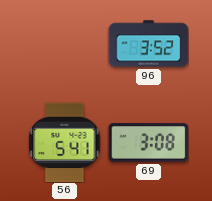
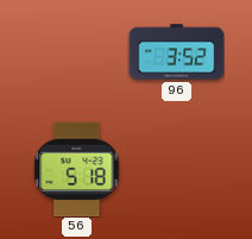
56: 5:41 -> 5:18
69: 3:08 -> none
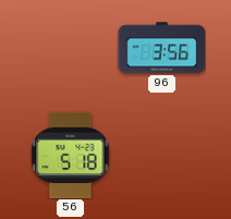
96: 3:52 -> 3:56
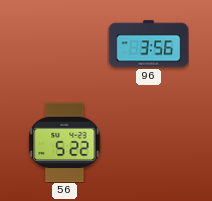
56: 5:18 -> 5:22
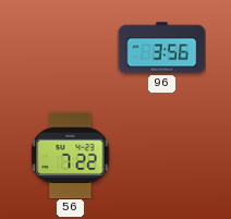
56: 5:22 -> 7:22
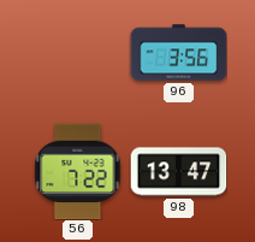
98: none -> 13:47
